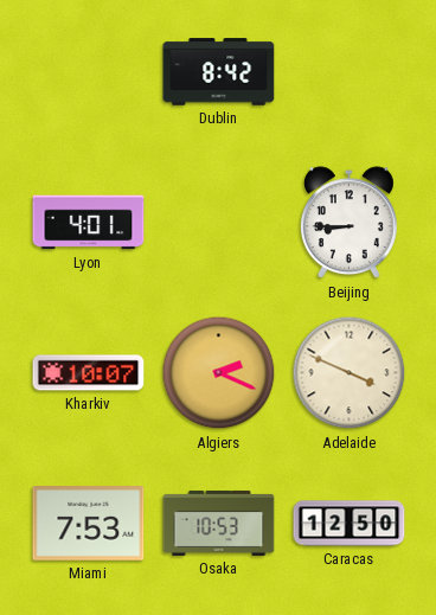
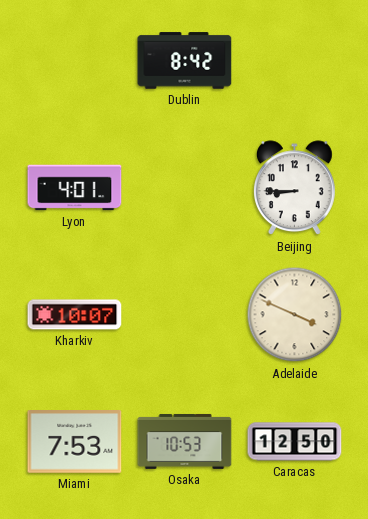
Algiers: 2:19 -> none
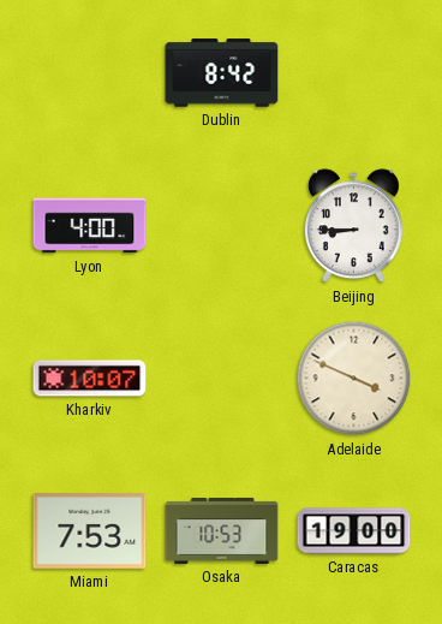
Lyon: 4:01 -> 4:00
Caracas: 12:50 -> 19:00
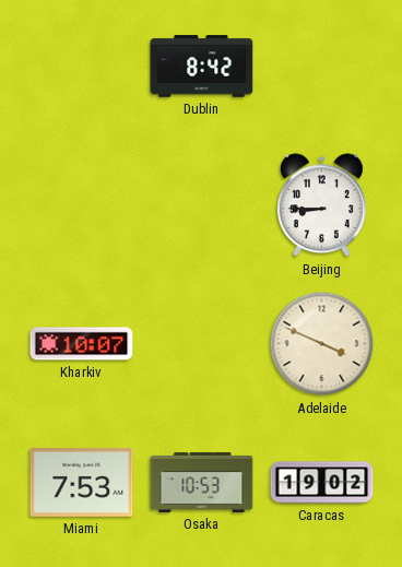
Lyon: 4:00 -> none
Caracas: 19:00 -> 19:02
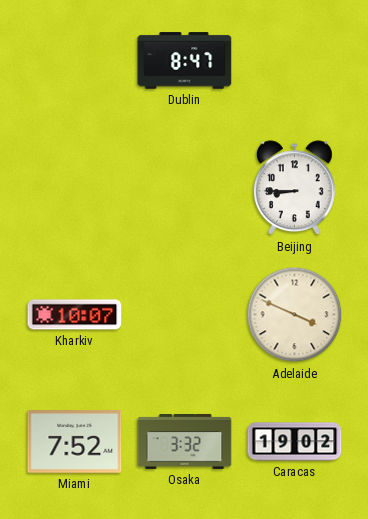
Dublin: 8:42 -> 8:47
Miami: 7:53 -> 7:52
Osaka: 10:53 -> 3:32
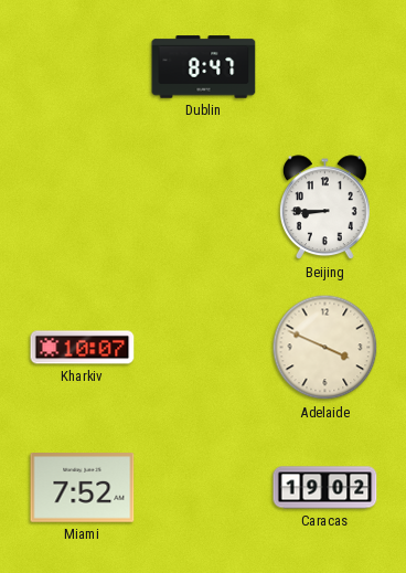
Osaka: 3:32 -> none
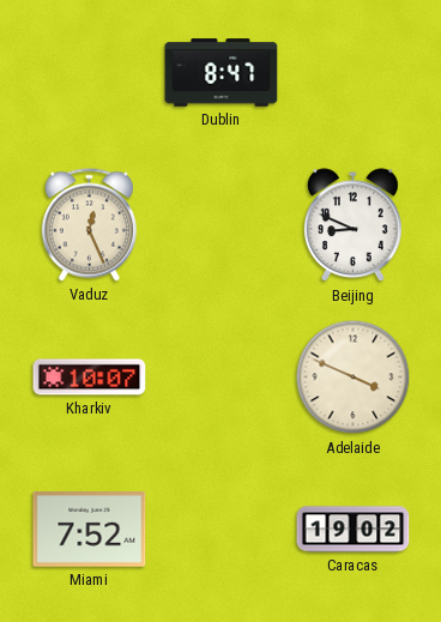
Vaduz: none -> 12:26
Beijing: 8:45 -> 8:49
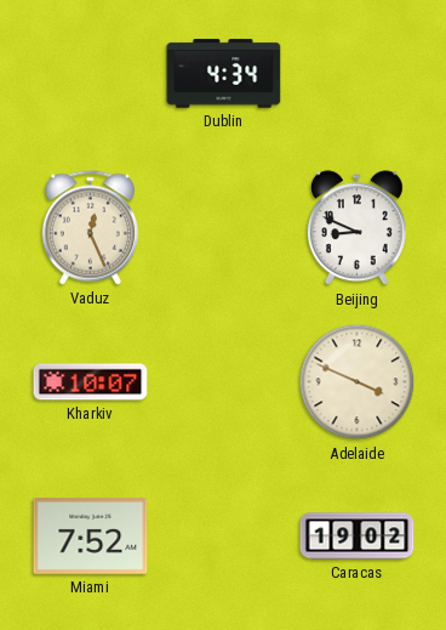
Dublin: 8:47 -> 4:34
